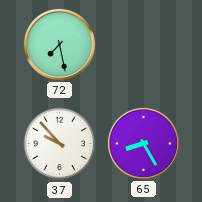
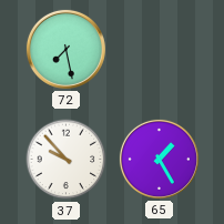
65: 8:25 -> 1:25
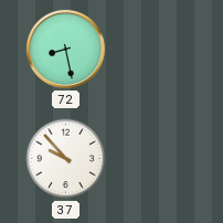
72: 7:28 -> 8:28
65: 1:25 -> none
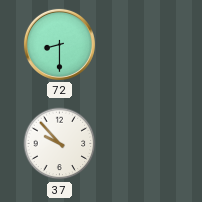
72: 8:28 -> 8:30
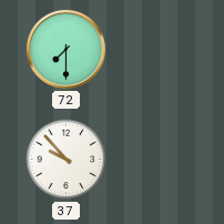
72: 8:30 -> 7:30
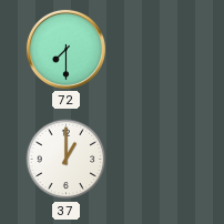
37: 9:53 -> 1:00
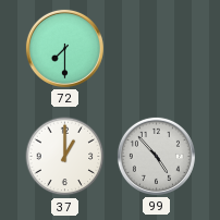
99: none -> 4:53
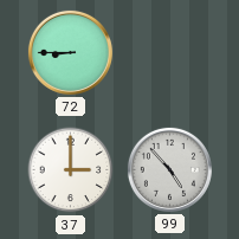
72: 7:30 -> 8:45
37: 1:00 -> 3:00
